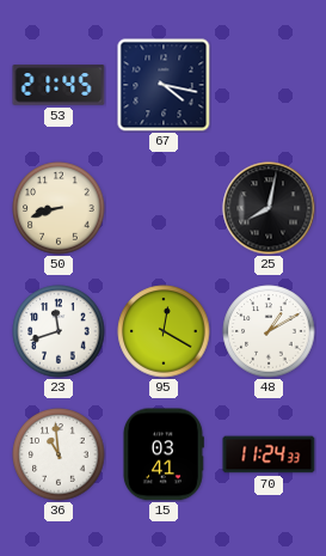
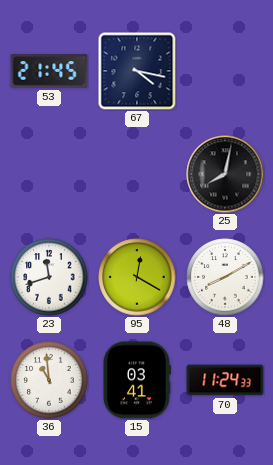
50: 8:42 -> none
48: 1:10 -> 8:10
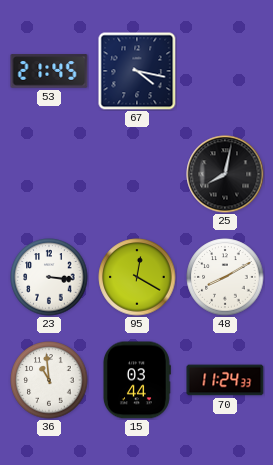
23: 11:42 -> 3:16
15: 03:41 -> 03:44
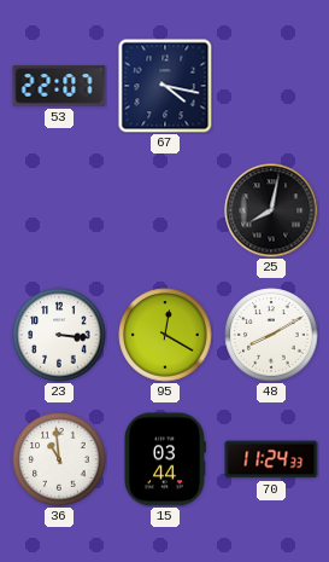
53: 21:45 -> 22:07
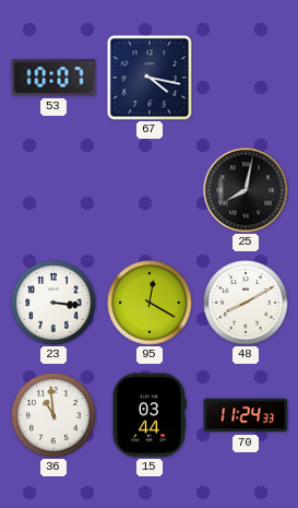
53: 22:07 -> 10:07
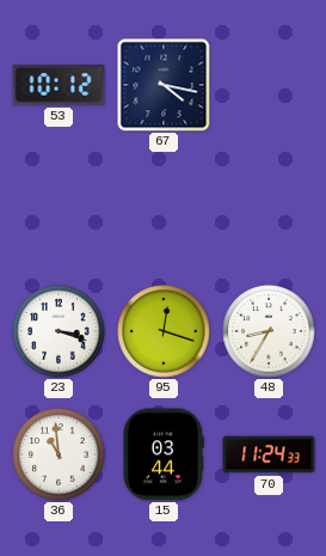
53: 10:07 -> 10:12
25: 8:02 -> none
23: 3:16 -> 3:18
95: 12:20 -> 12:18
48: 8:10 -> 8:35
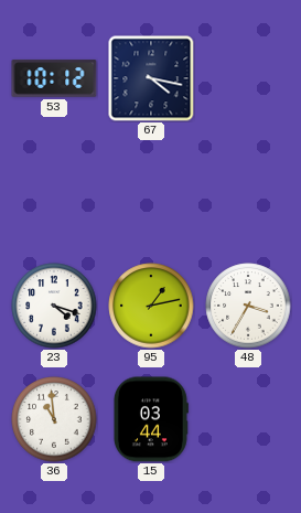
23: 3:18 -> 4:18
95: 12:18 -> 1:13
48: 8:35 -> 3:35
70: 11:24 -> none
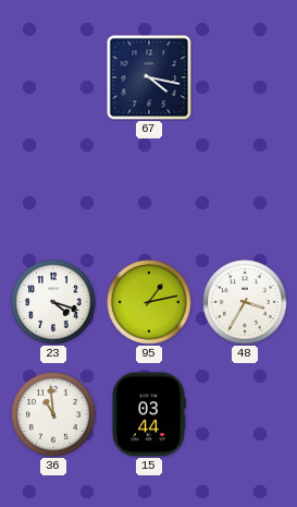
53: 10:12 -> none
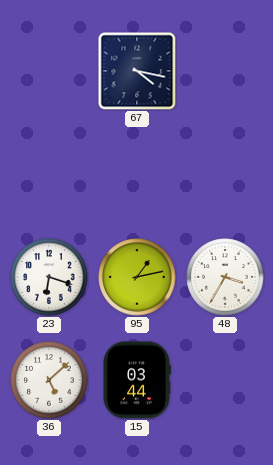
23: 4:18 -> 6:18
36: 10:59 -> 5:08
